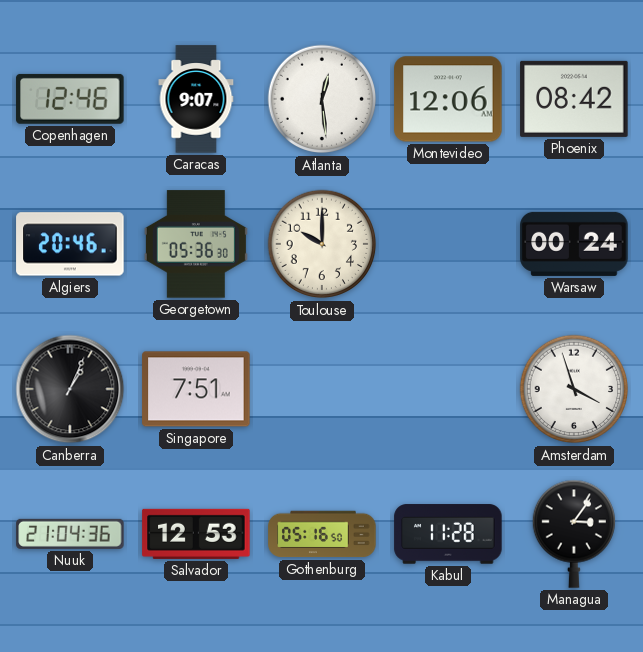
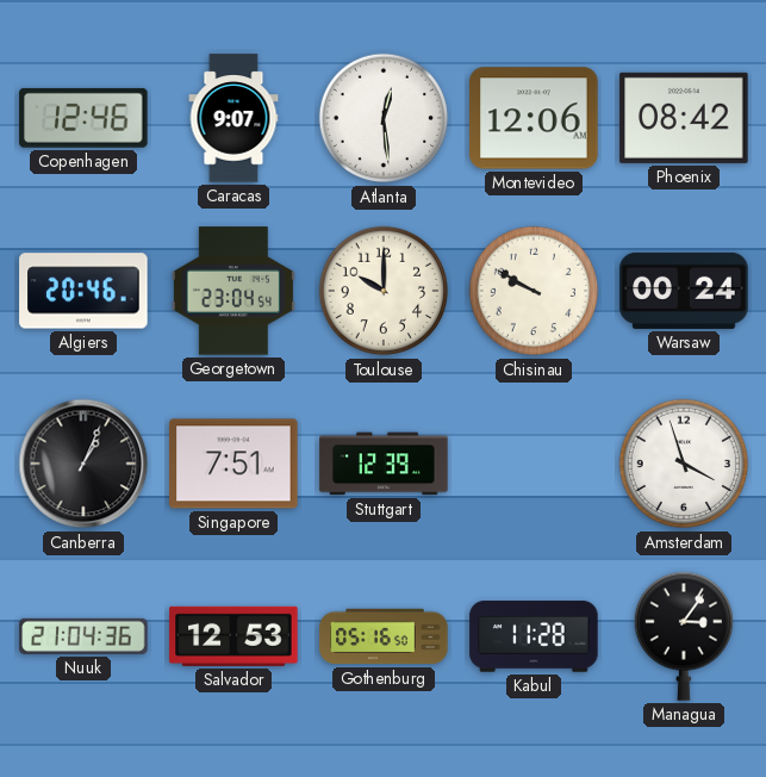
Georgetown: 05:36 -> 23:04
Chisinau: none -> 9:50
Stuttgart: none -> 12:39
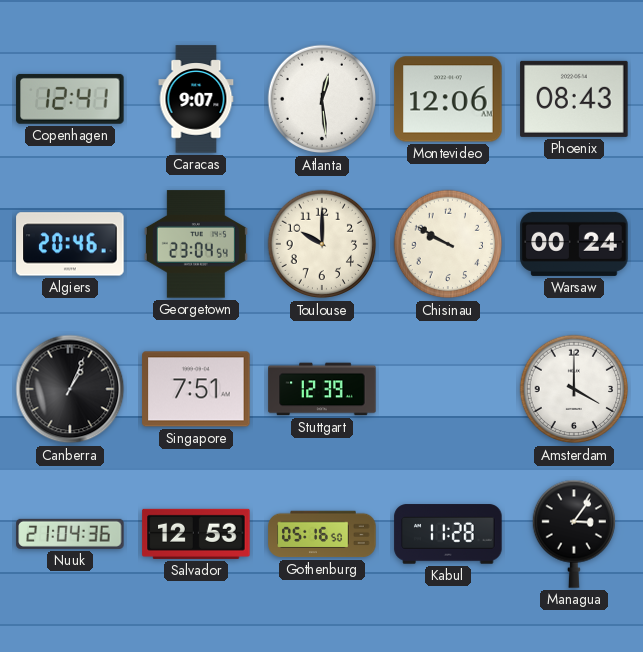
Copenhagen: 12:46 -> 12:41
Phoenix: 08:42 -> 08:43
Amsterdam: 3:57 -> 4:00
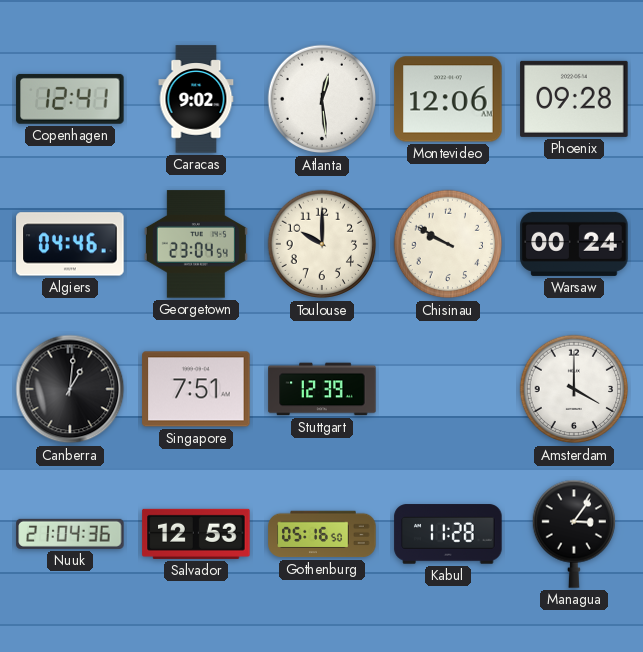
Caracas: 9:07 -> 9:02
Phoenix: 08:43 -> 09:28
Algiers: 20:46 -> 04:46
Canberra: 1:04 -> 1:01
